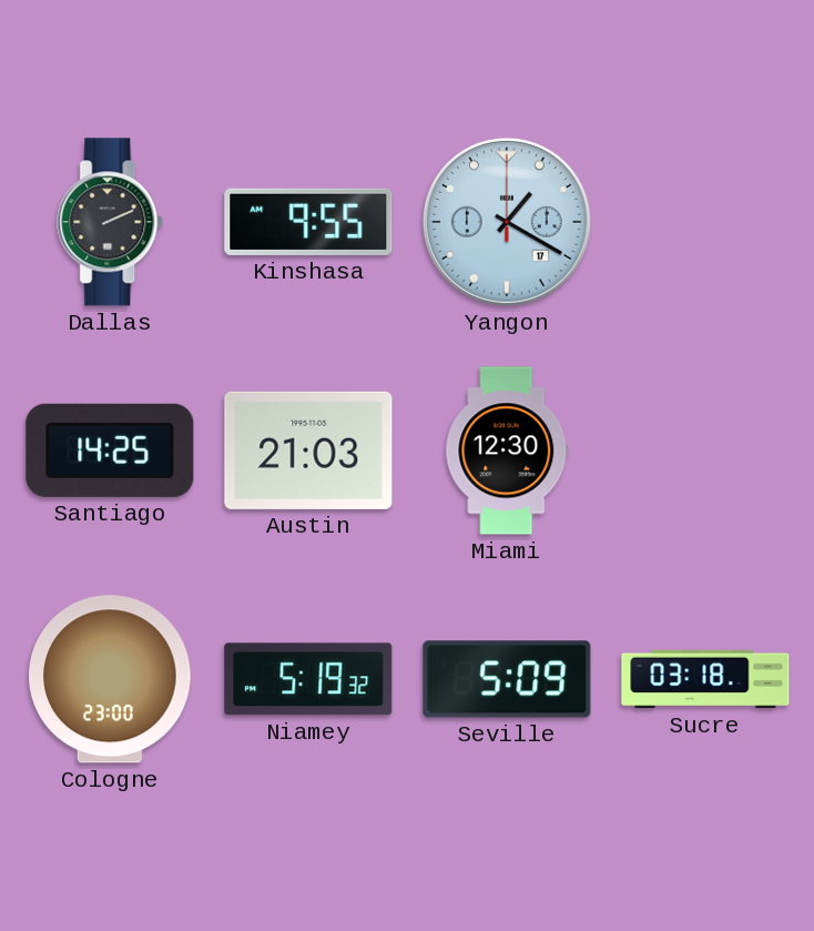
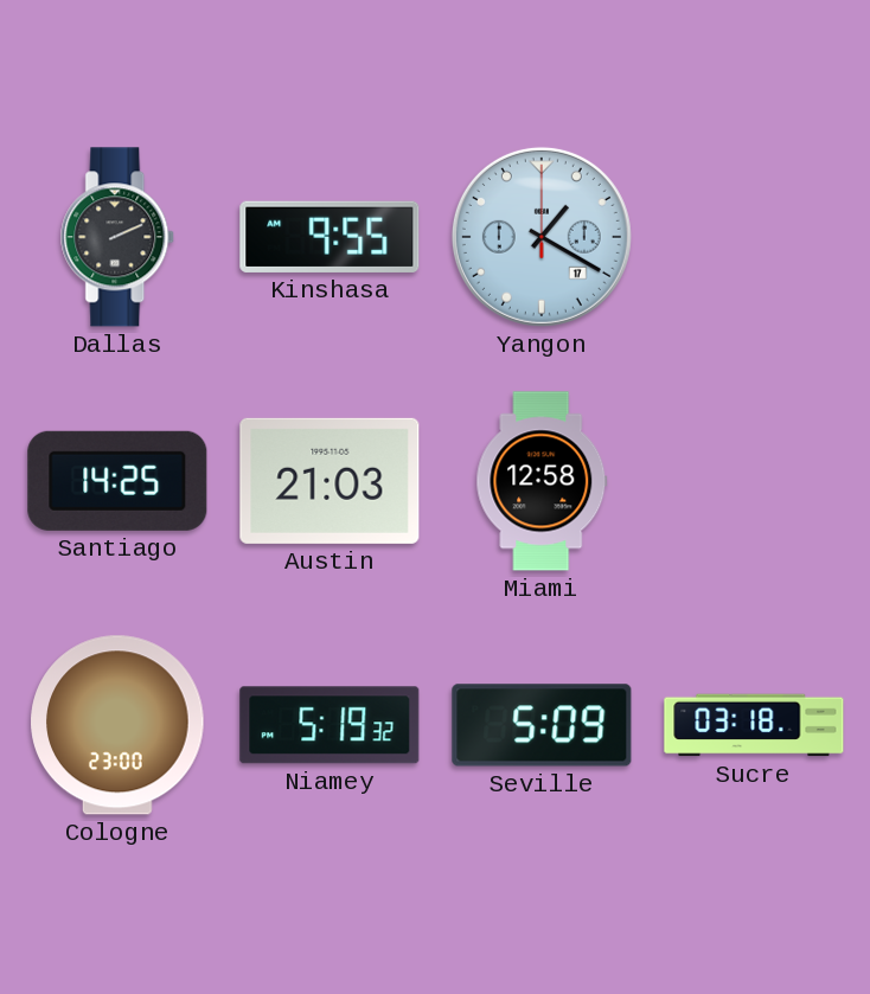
Miami: 12:30 -> 12:58
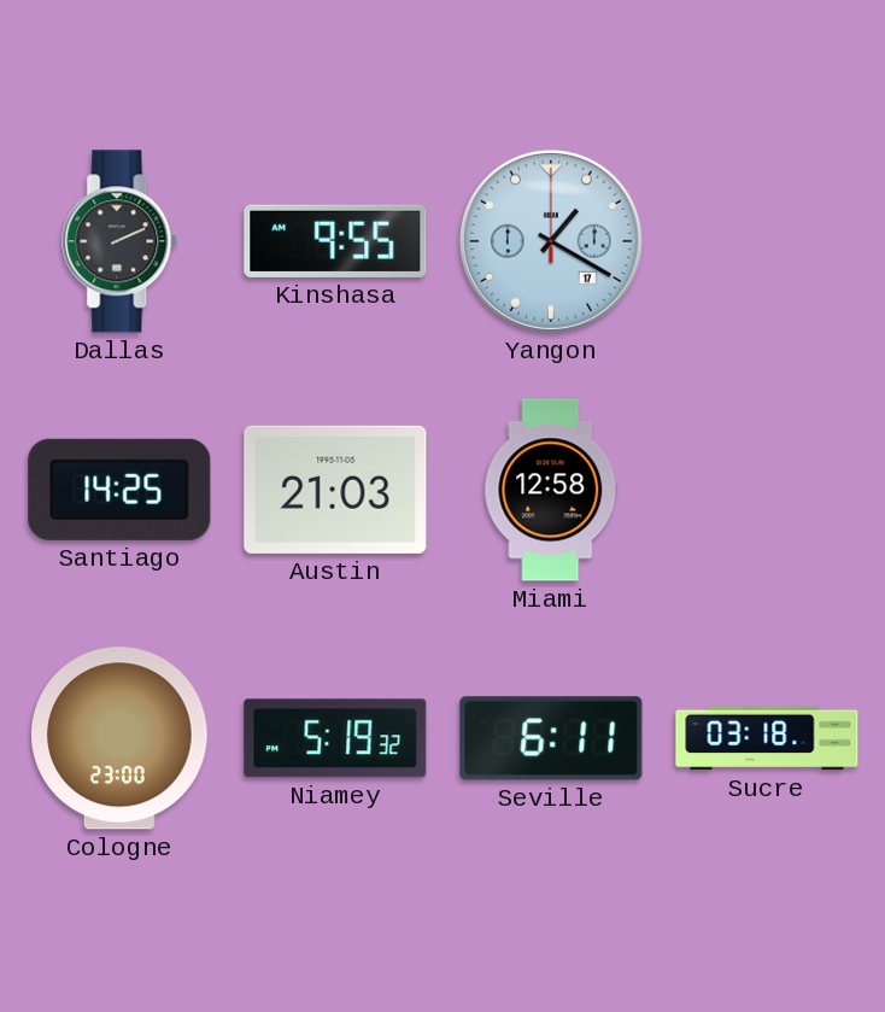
Seville: 5:09 -> 6:11
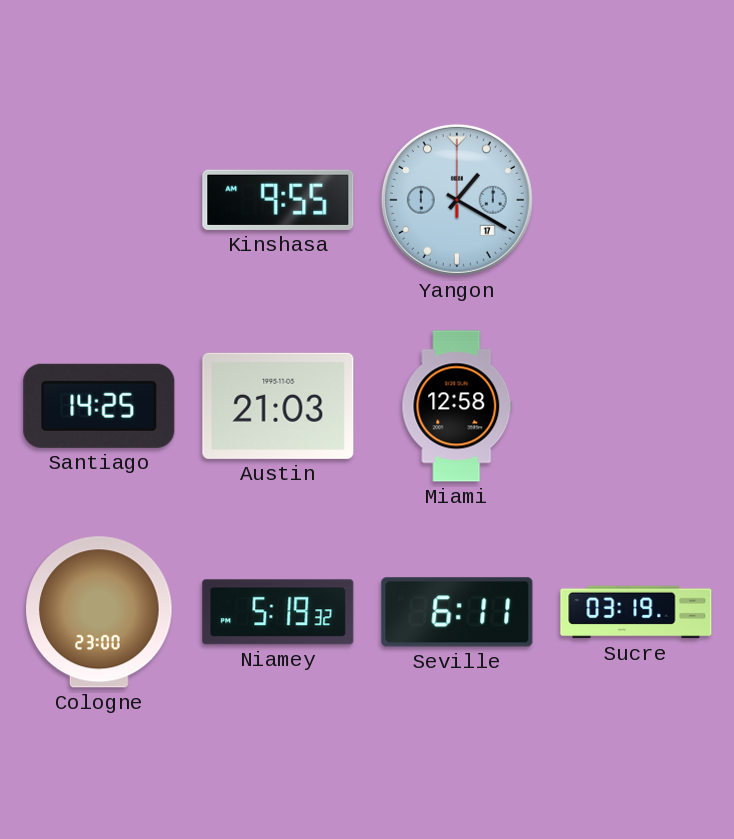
Dallas: 2:11 -> none
Sucre: 03:18 -> 03:19
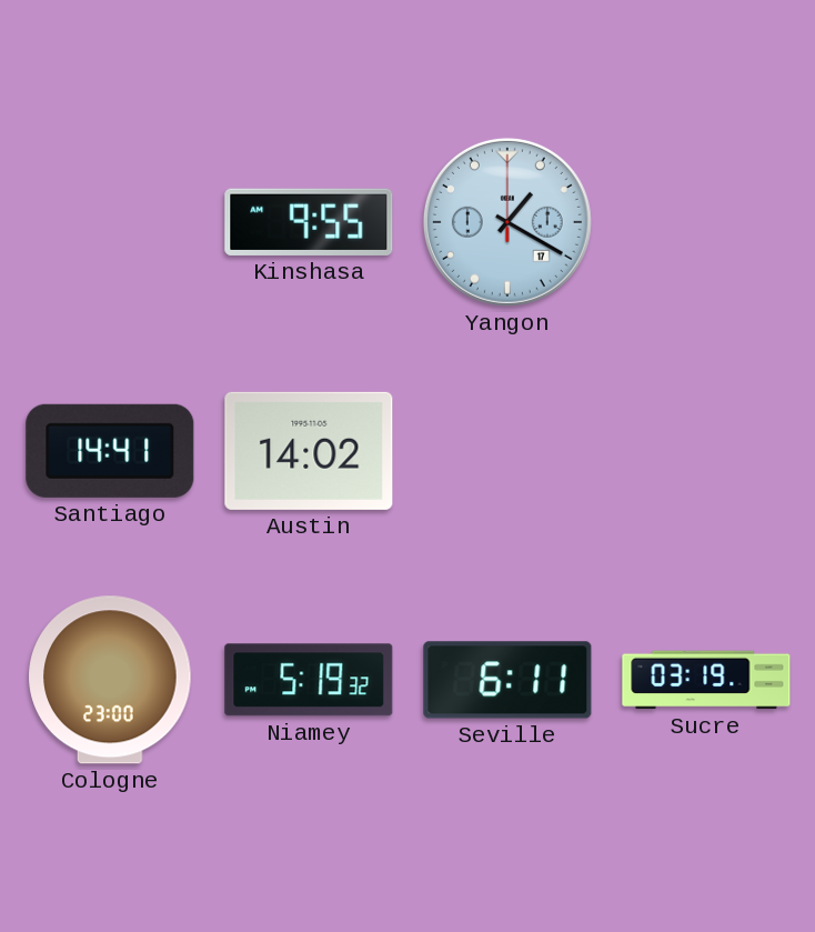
Santiago: 14:25 -> 14:41
Austin: 21:03 -> 14:02
Miami: 12:58 -> none
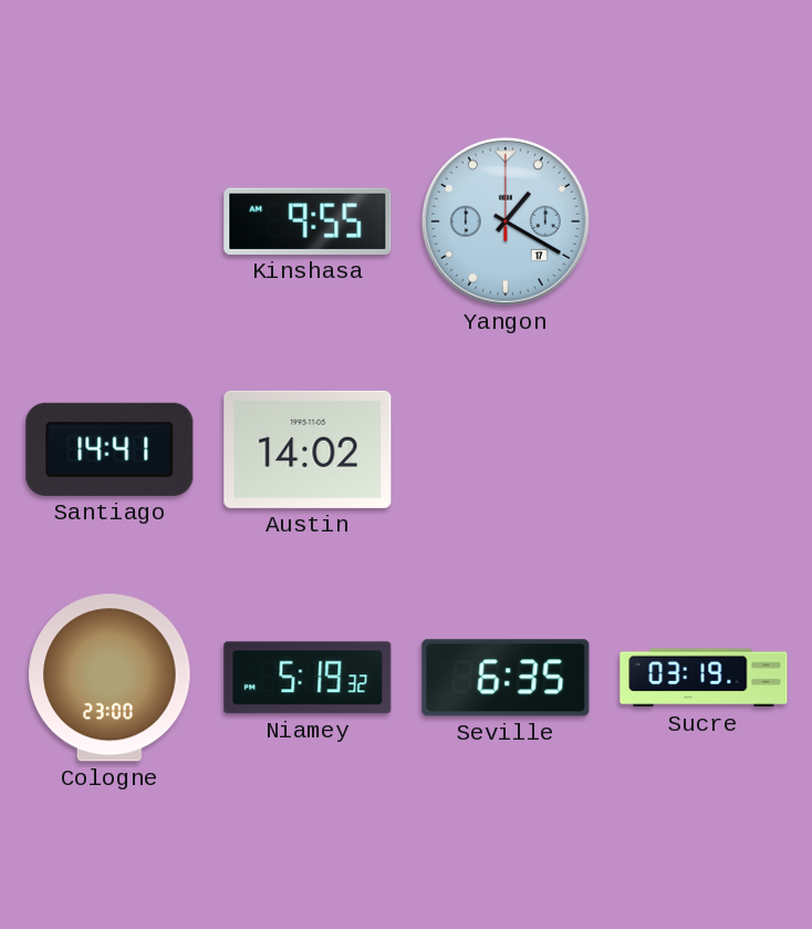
Seville: 6:11 -> 6:35
